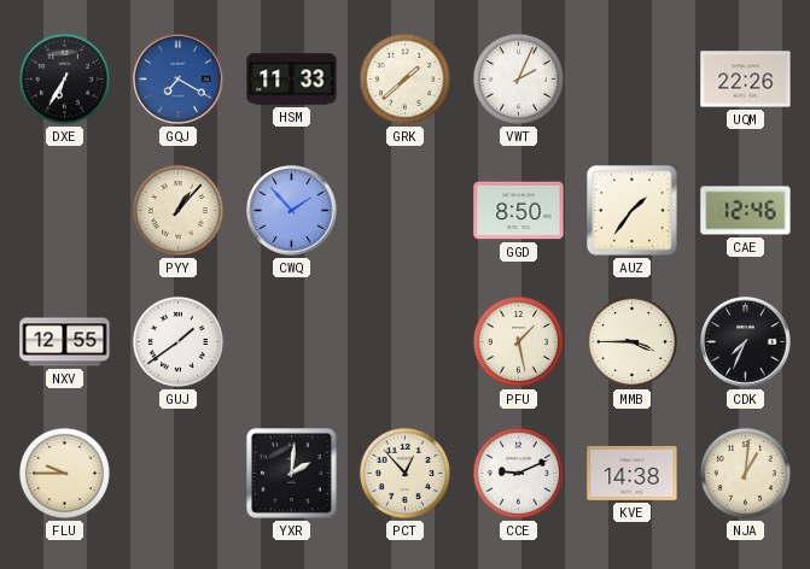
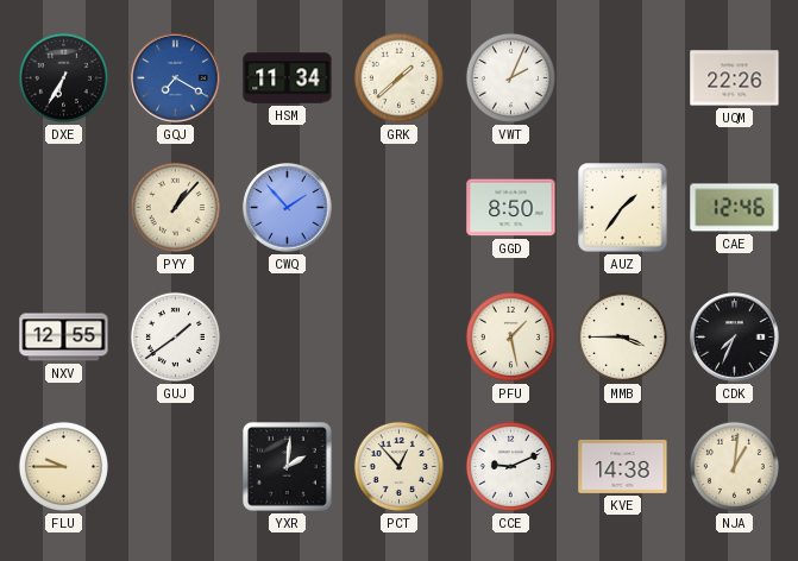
HSM: 11:33 -> 11:34
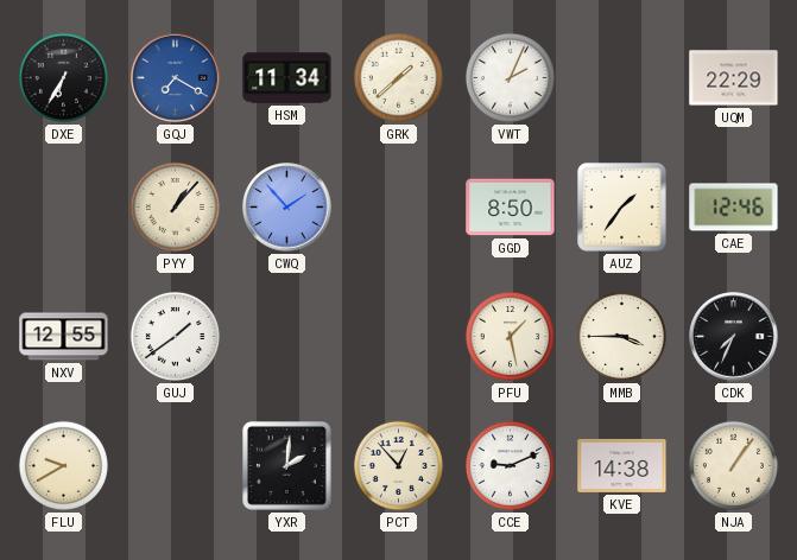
UQM: 22:26 -> 22:29
FLU: 9:45 -> 9:40
NJA: 1:01 -> 1:06
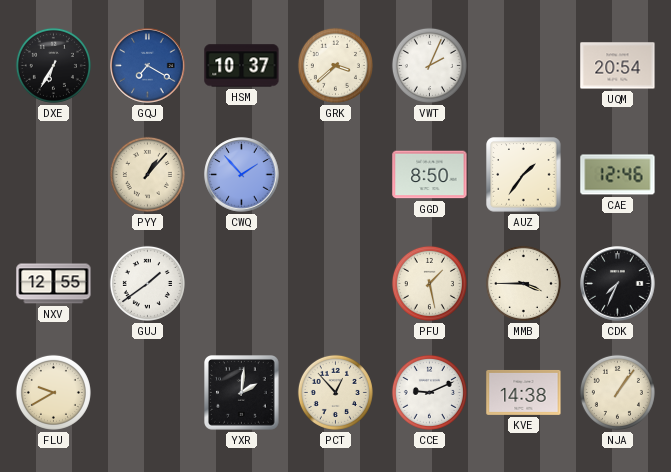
HSM: 11:34 -> 10:37
GRK: 1:38 -> 3:38
UQM: 22:29 -> 20:54
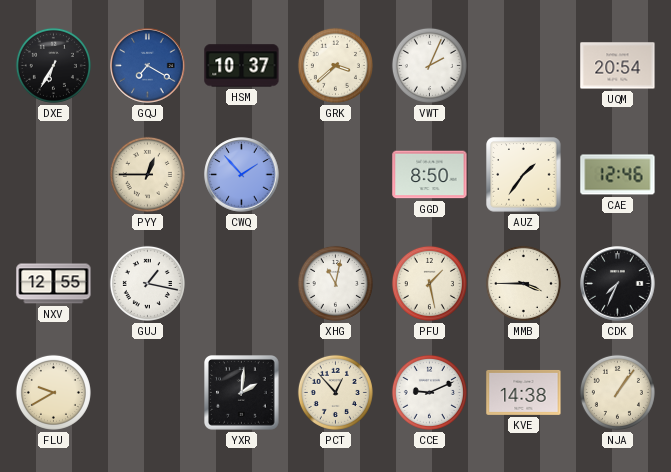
PYY: 1:07 -> 12:45
GUJ: 1:39 -> 1:17
XHG: none -> 11:02
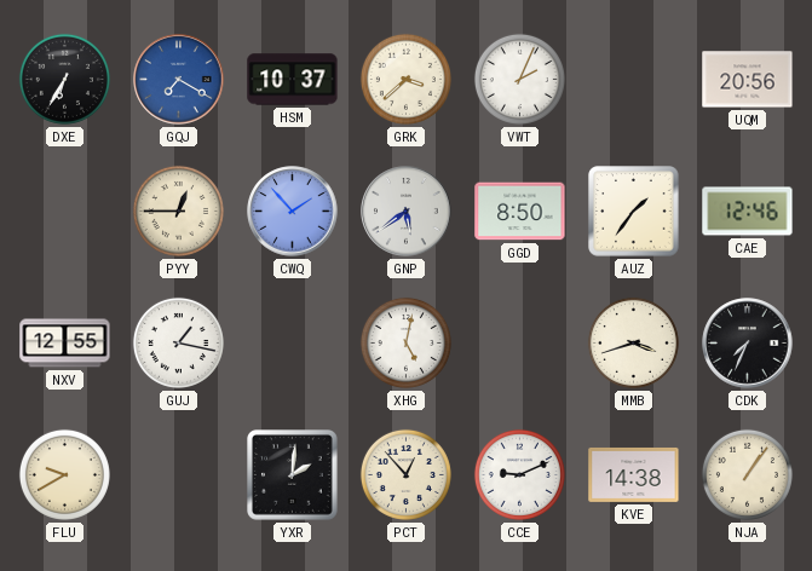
UQM: 20:54 -> 20:56
GNP: none -> 5:39
XHG: 11:02 -> 5:02
PFU: 1:28 -> none
MMB: 3:45 -> 3:42
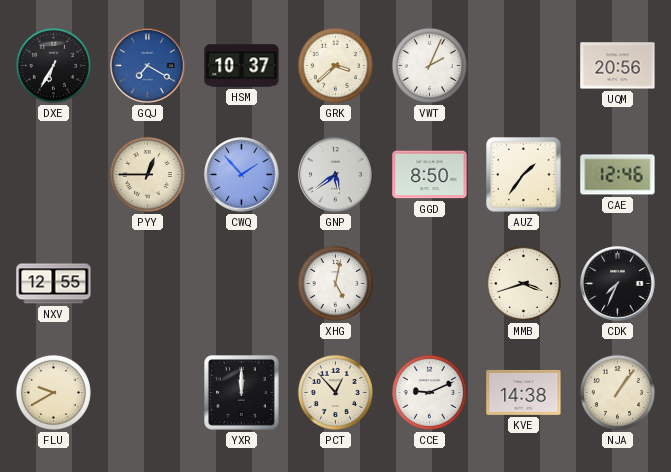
GUJ: 1:17 -> none
YXR: 2:01 -> 12:00
